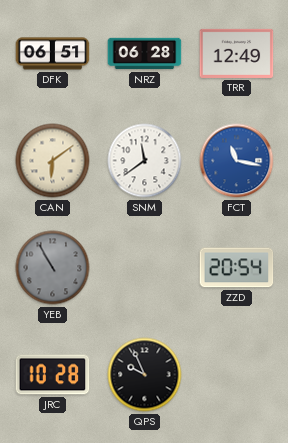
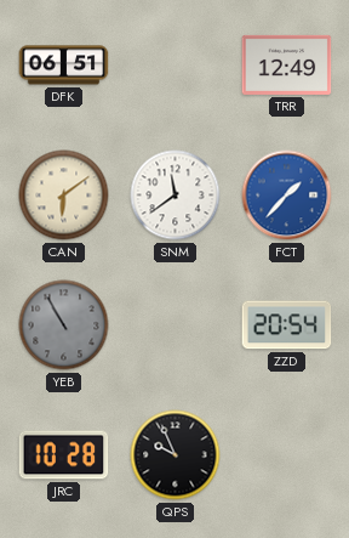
NRZ: 06:28 -> none
FCT: 11:17 -> 1:37
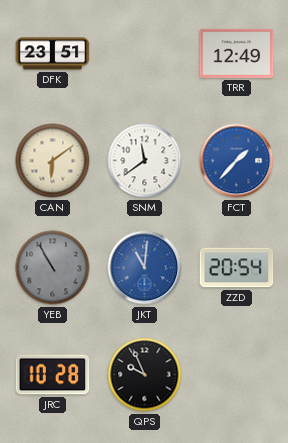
DFK: 06:51 -> 23:51
JKT: none -> 11:01
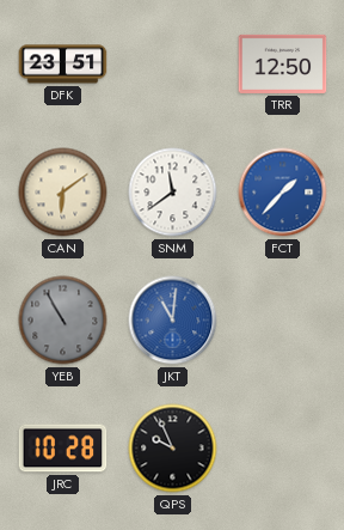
TRR: 12:49 -> 12:50
ZZD: 20:54 -> none
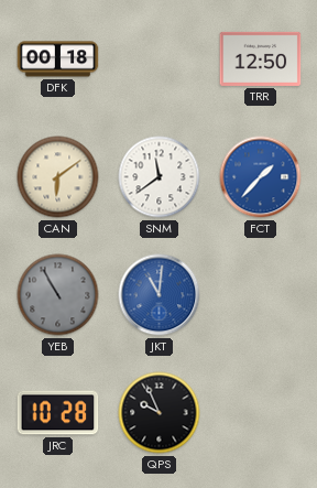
DFK: 23:51 -> 00:18
